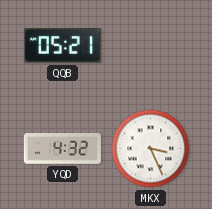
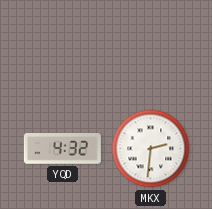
QQB: 05:21 -> none
MKX: 3:26 -> 2:31
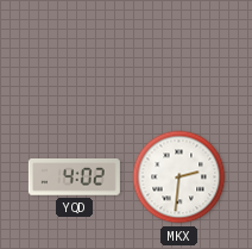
YQD: 4:32 -> 4:02
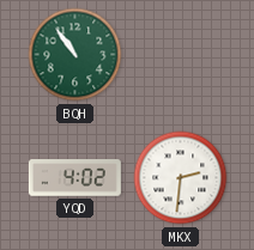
BQH: none -> 10:54
